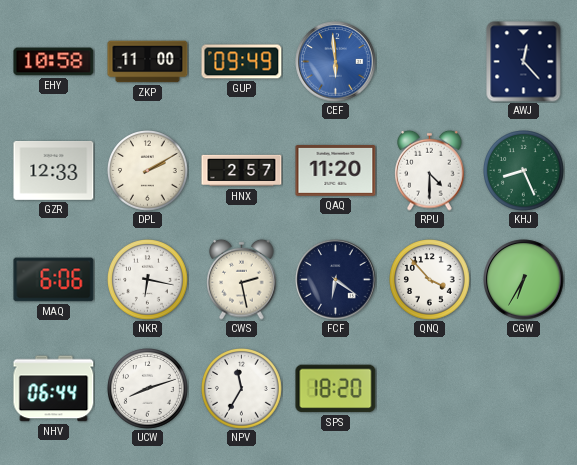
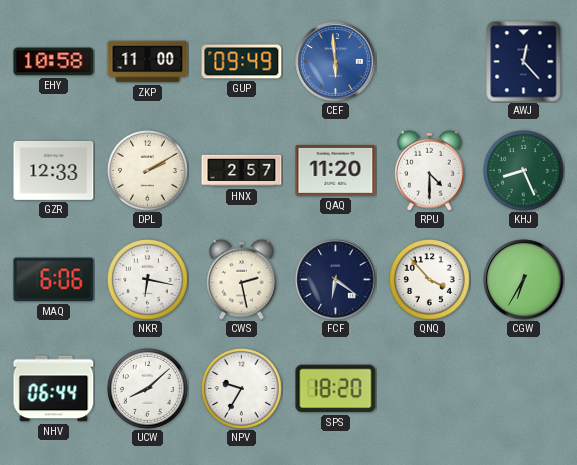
UCW: 8:12 -> 8:08
NPV: 11:35 -> 9:35
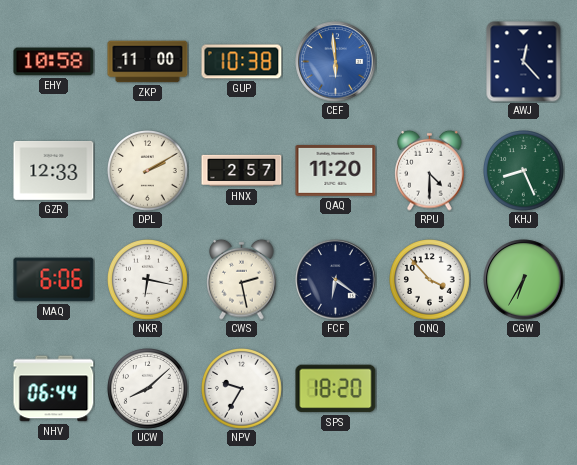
GUP: 09:49 -> 10:38
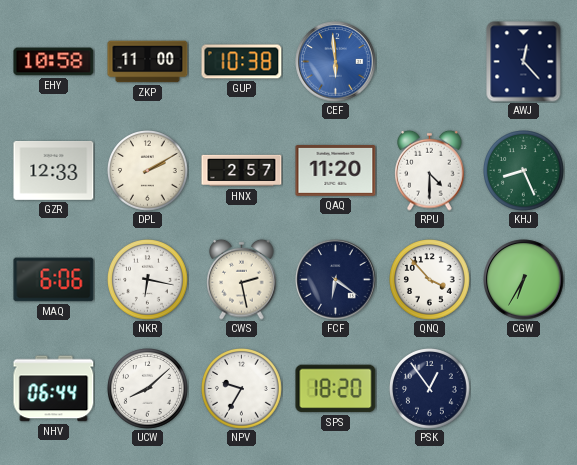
PSK: none -> 12:54
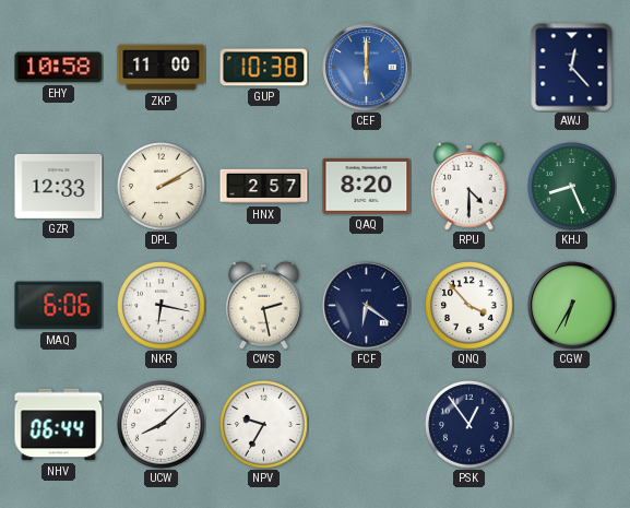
CEF: 5:59 -> 6:00
QAQ: 11:20 -> 8:20
SPS: 18:20 -> none
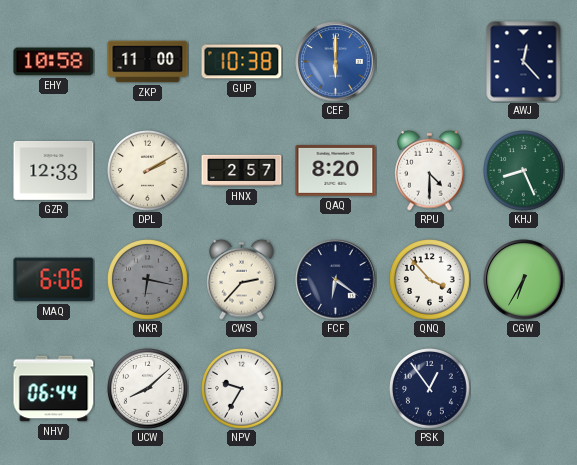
NKR dial: white -> grey
CWS: 2:28 -> 2:37
